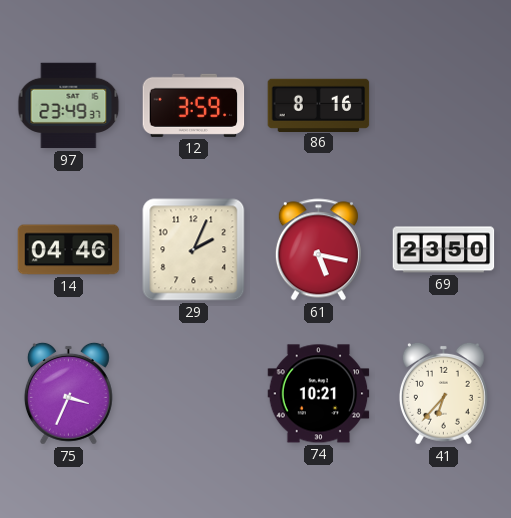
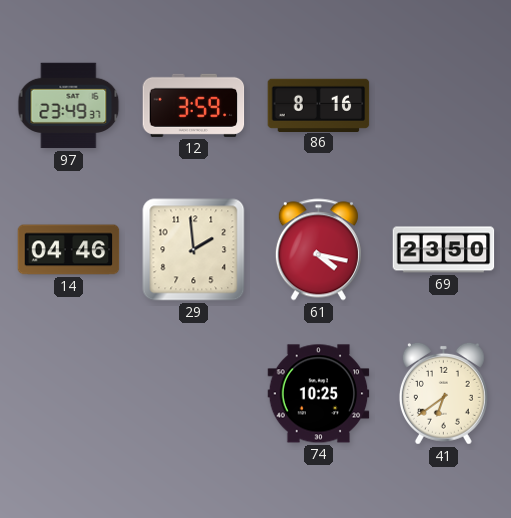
29: 2:04 -> 1:59
61: 5:17 -> 4:17
75: 3:34 -> none
74: 10:21 -> 10:25
41: 6:37 -> 6:39
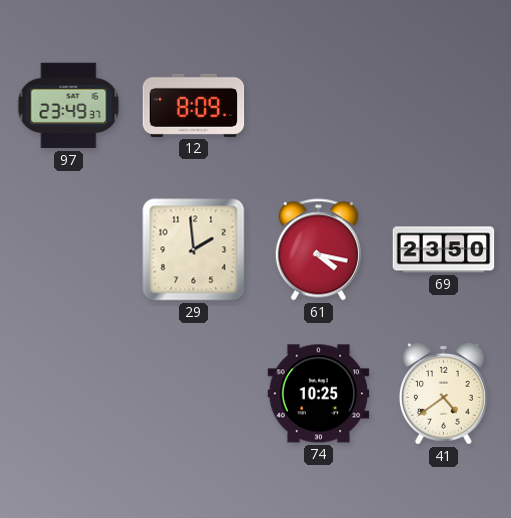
12: 3:59 -> 8:09
86: 8:16 -> none
14: 04:46 -> none
41: 6:39 -> 4:39
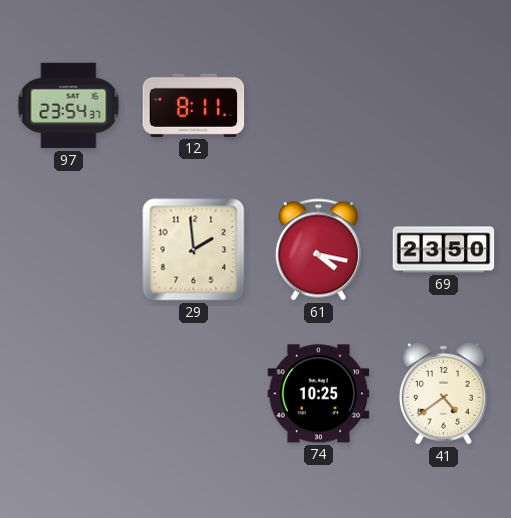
97: 23:49 -> 23:54
12: 8:09 -> 8:11
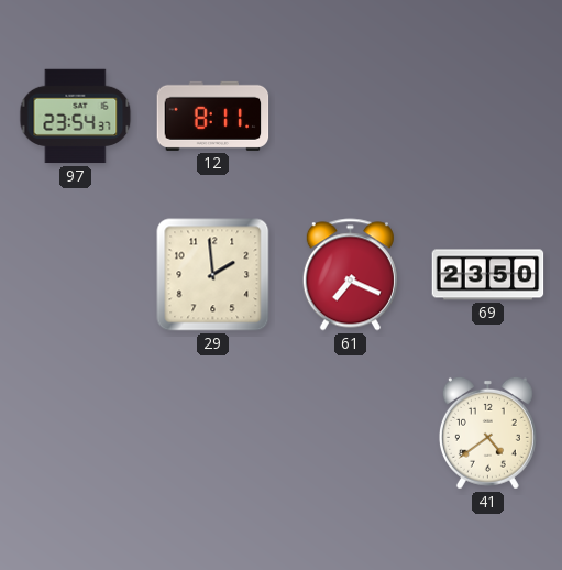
61: 4:17 -> 7:19
74: 10:25 -> none
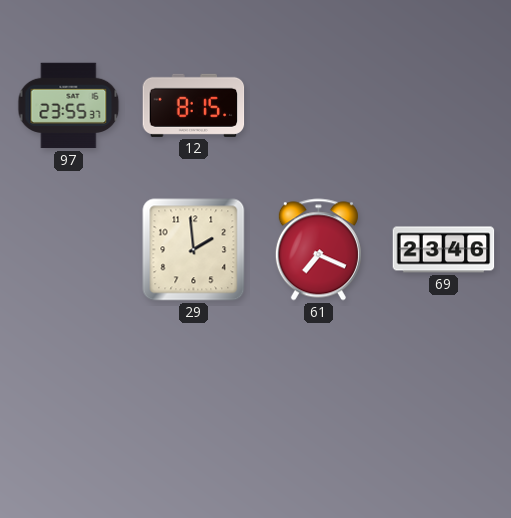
97: 23:54 -> 23:55
12: 8:11 -> 8:15
69: 23:50 -> 23:46
41: 4:39 -> none
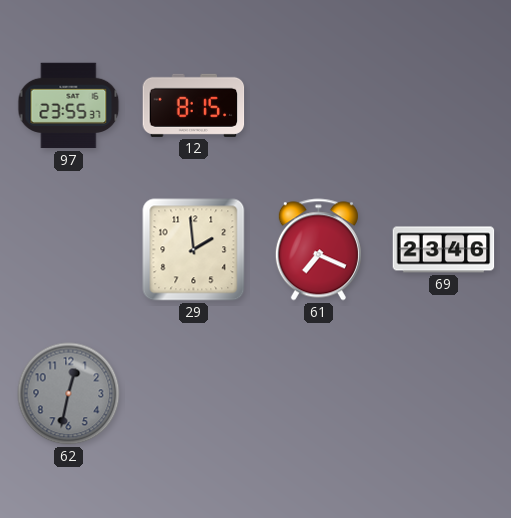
62: none -> 12:32
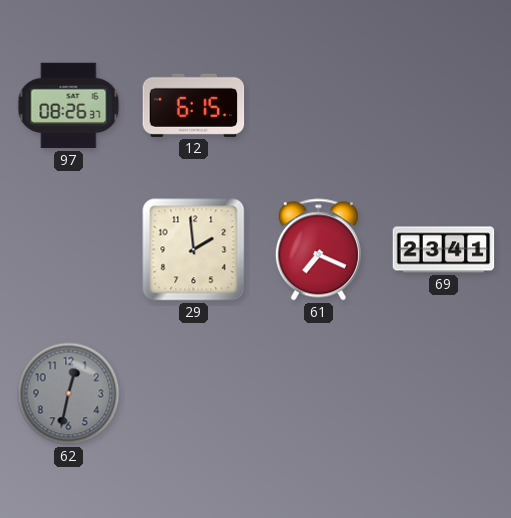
97: 23:55 -> 08:26
12: 8:15 -> 6:15
69: 23:46 -> 23:41
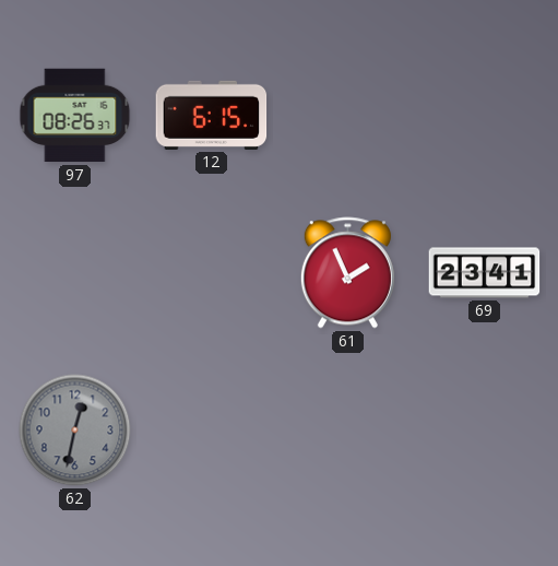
29: 1:59 -> none
61: 7:19 -> 1:56
